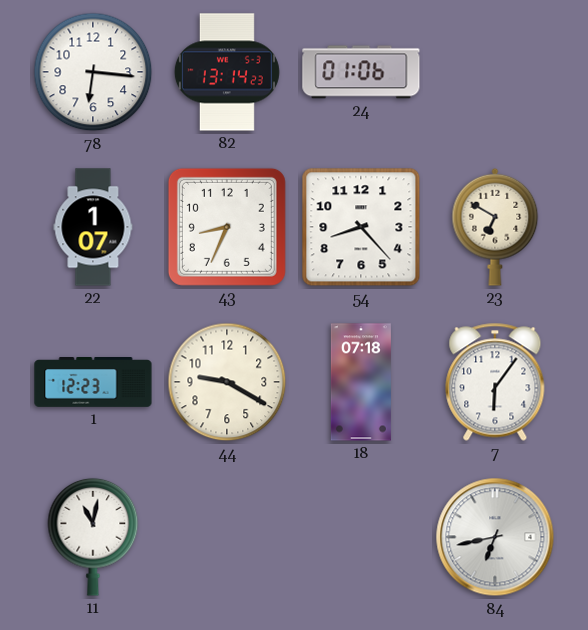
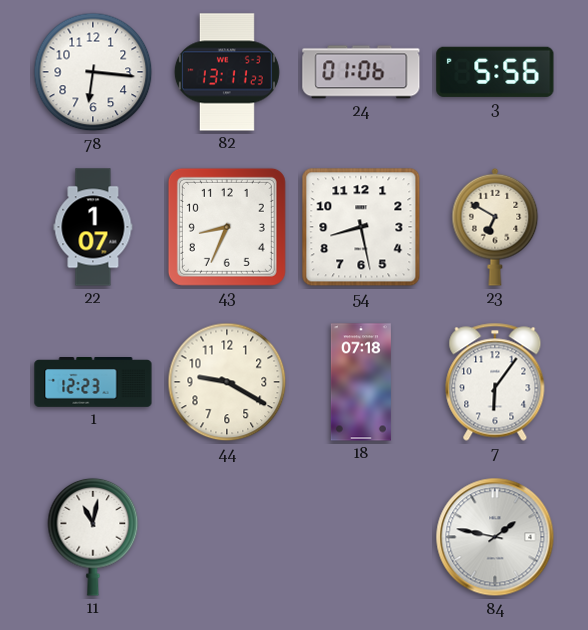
82: 13:14 -> 13:11
3: none -> 5:56
54: 8:23 -> 8:28
84: 6:43 -> 1:47
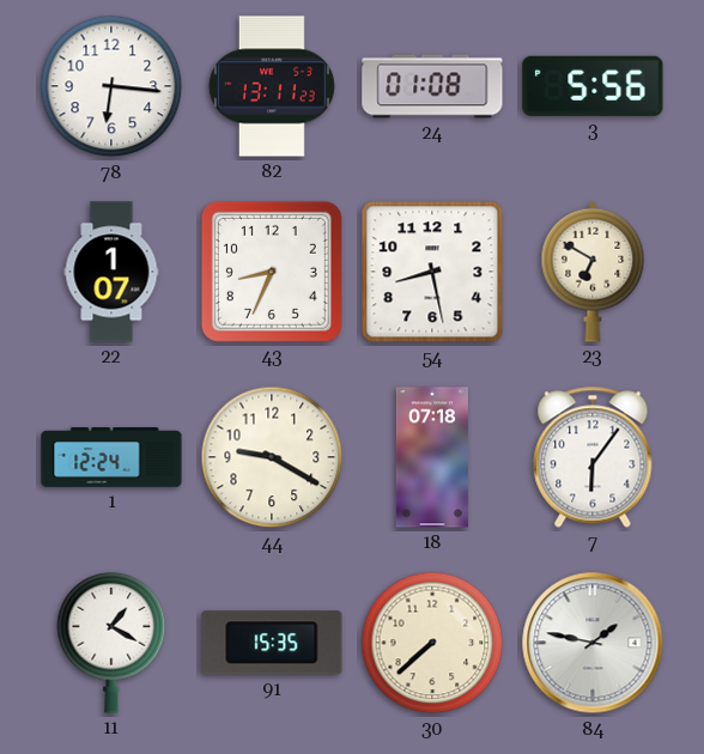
24: 01:06 -> 01:08
1: 12:23 -> 12:24
11: 11:02 -> 1:20
91: none -> 15:35
30: none -> 7:38
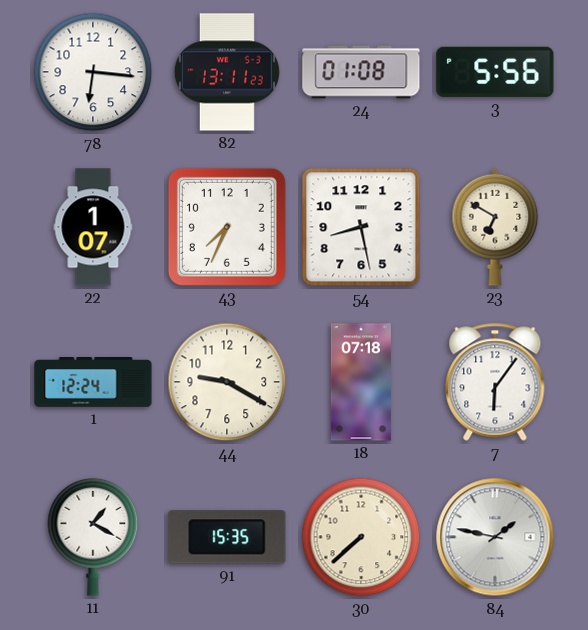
43: 8:34 -> 7:34
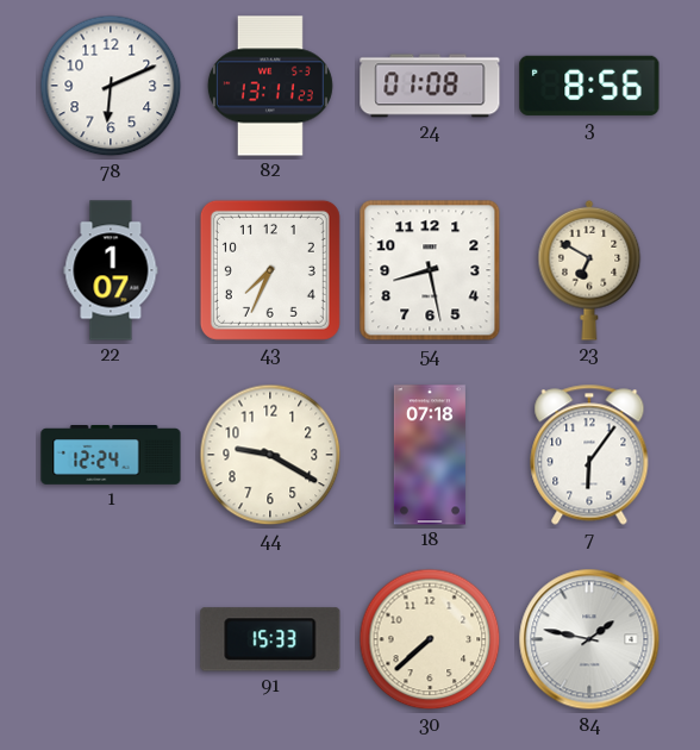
78: 6:16 -> 6:11
3: 5:56 -> 8:56
11: 1:20 -> none
91: 15:35 -> 15:33
